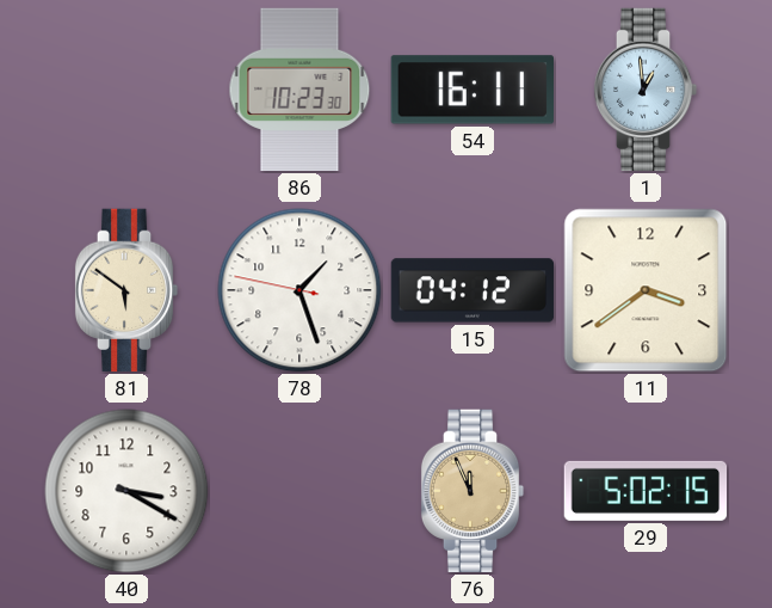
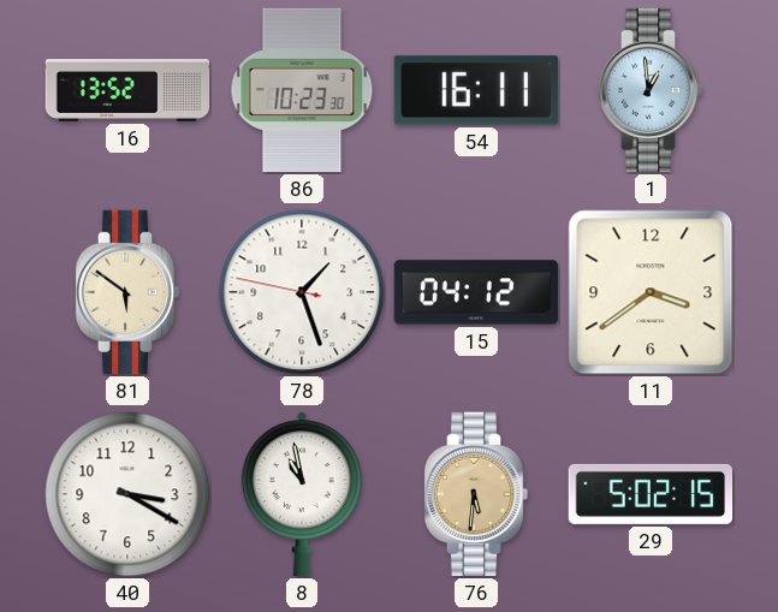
16: none -> 13:52
8: none -> 10:58
76: 11:56 -> 5:31
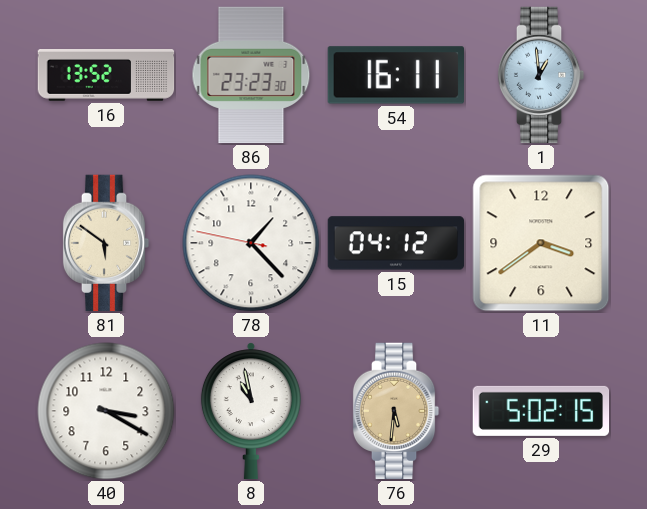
86: 10:23 -> 23:23
78: 1:26 -> 1:22
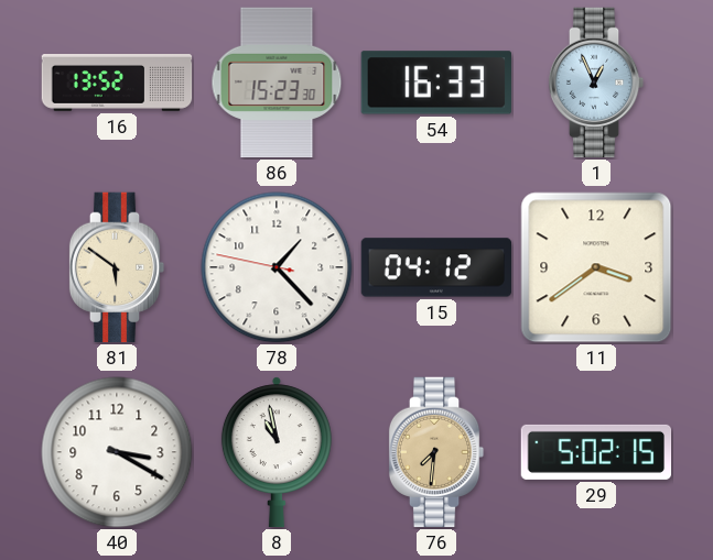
86: 23:23 -> 15:23
54: 16:11 -> 16:33
1: 12:59 -> 12:56
76: 5:31 -> 7:31
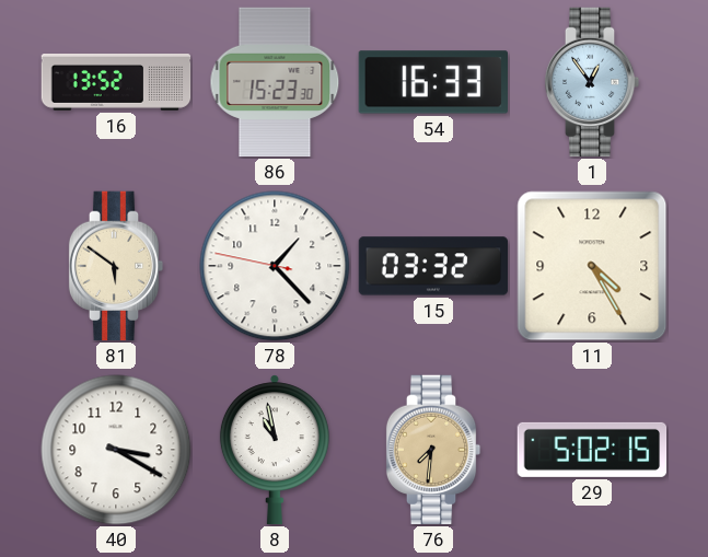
1: 12:56 -> 12:54
15: 04:12 -> 03:32
11: 3:39 -> 4:25
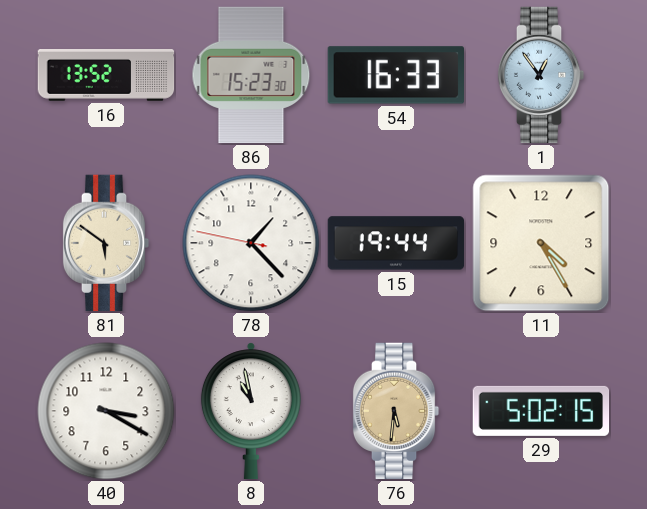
15: 03:32 -> 19:44
76: 7:31 -> 5:31
